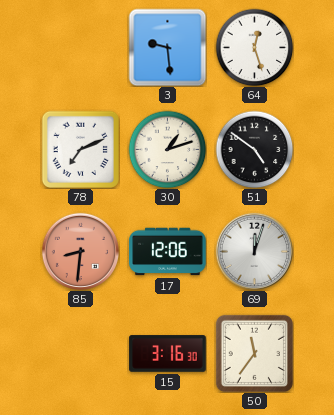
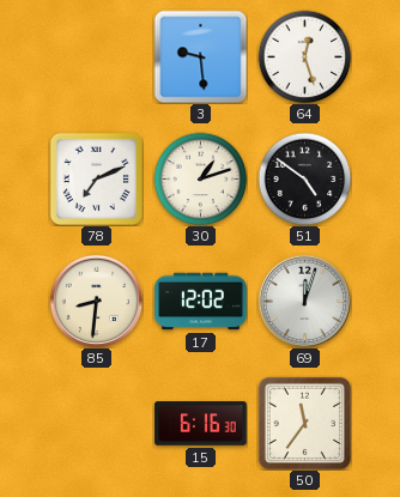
85 dial: salmon -> cream
17: 12:06 -> 12:02
15: 3:16 -> 6:16
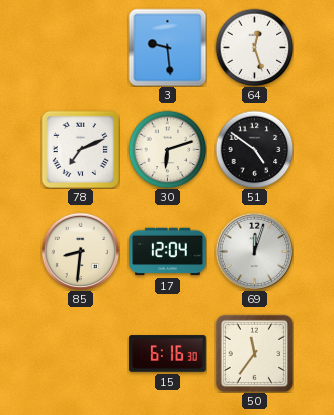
30: 1:12 -> 6:12
17: 12:02 -> 12:04
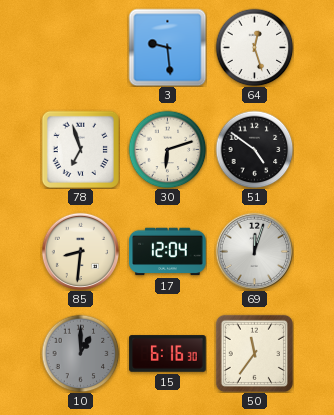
78: 7:11 -> 6:57
10: none -> 1:00
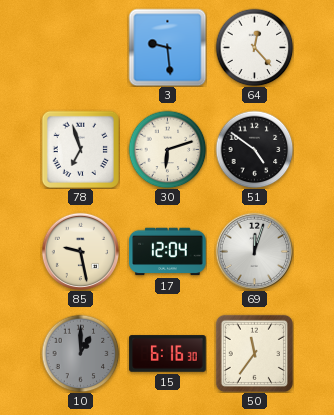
64: 12:27 -> 12:23
85: 8:31 -> 9:28
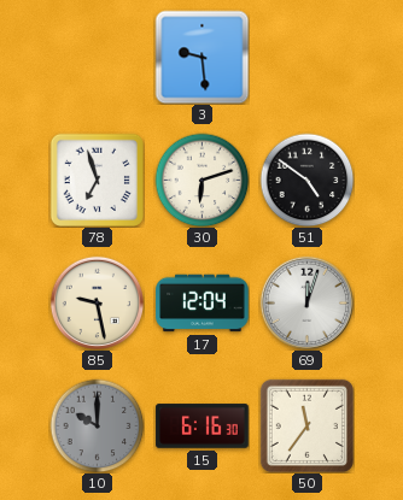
64: 12:23 -> none
10: 1:00 -> 10:00
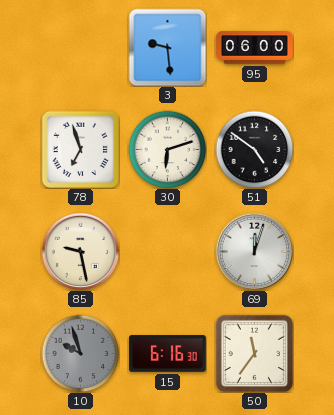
95: none -> 06:00
17: 12:04 -> none
10: 10:00 -> 9:57
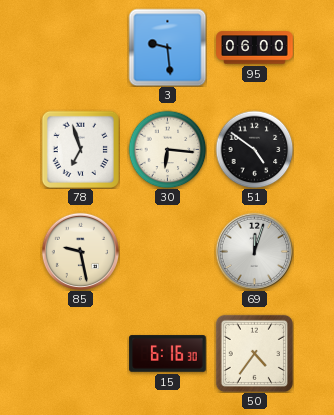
30: 6:12 -> 6:16
10: 9:57 -> none
50: 11:36 -> 4:36
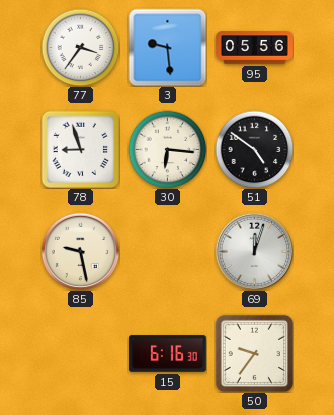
77: none -> 3:36
95: 06:00 -> 05:56
78: 6:57 -> 8:57
50: 4:36 -> 9:36
